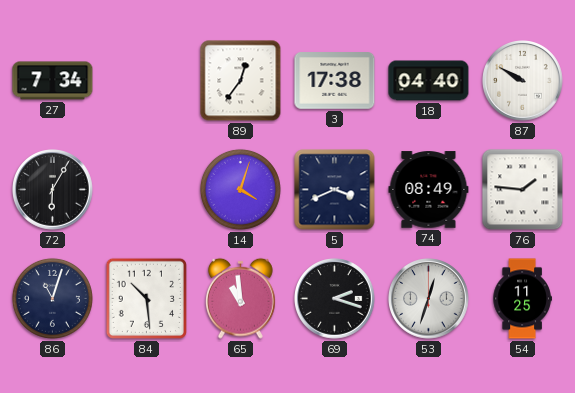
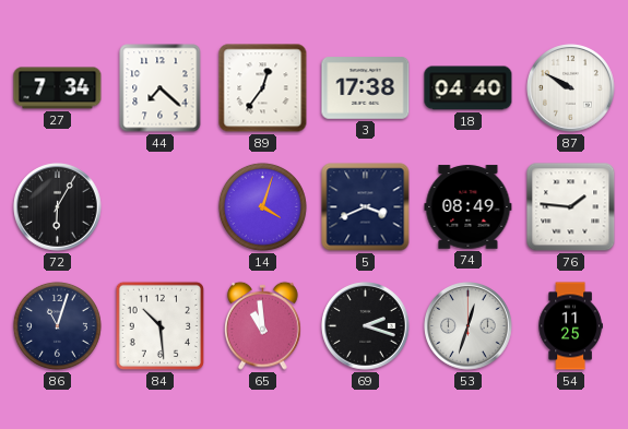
44: none -> 7:22
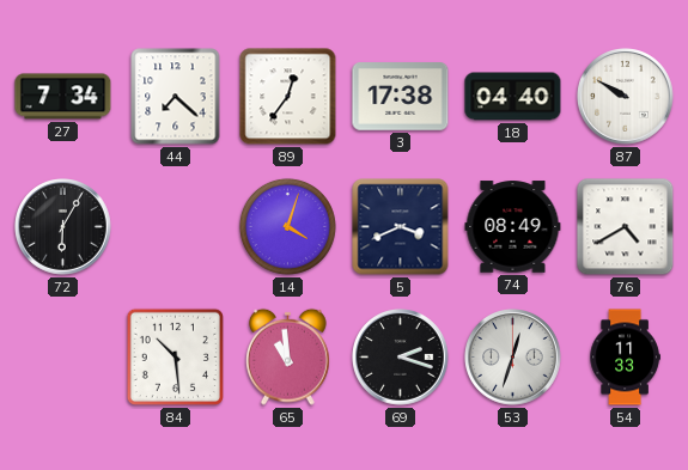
76: 1:46 -> 4:40
86: 11:03 -> none
54: 11:25 -> 11:33
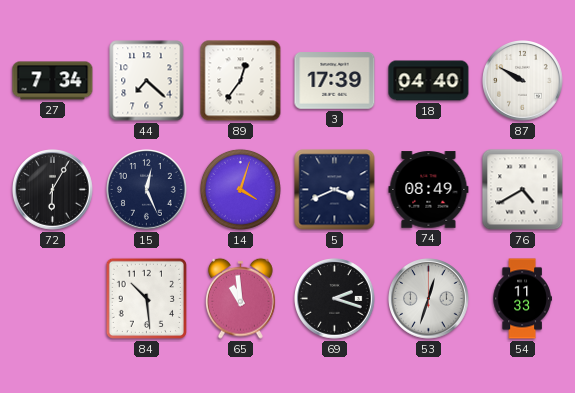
3: 17:38 -> 17:39
15: none -> 12:26
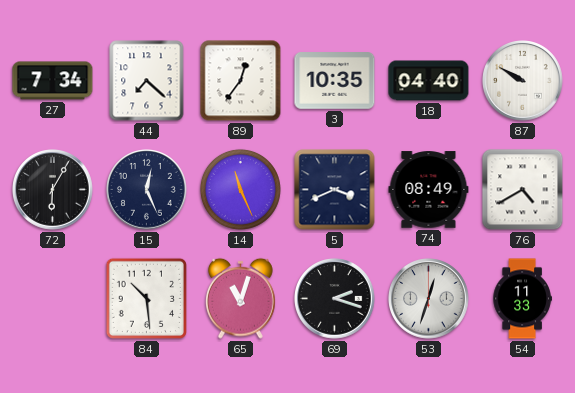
3: 17:39 -> 10:35
14: 4:03 -> 11:26
65: 10:59 -> 11:03
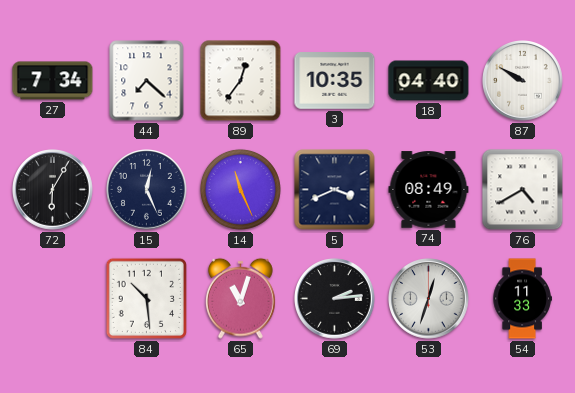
69: 2:18 -> 2:14
